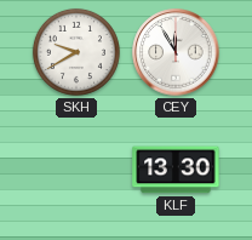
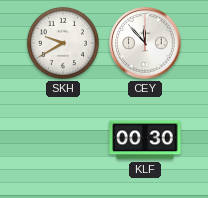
CEY: 11:55 -> 11:53
KLF: 13:30 -> 00:30
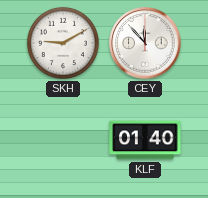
SKH: 9:40 -> 9:10
KLF: 00:30 -> 01:40
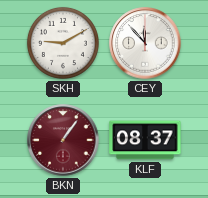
BKN: none -> 1:06
KLF: 01:40 -> 08:37
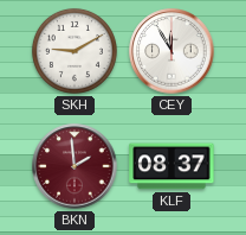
CEY: 11:53 -> 11:55
BKN: 1:06 -> 1:59
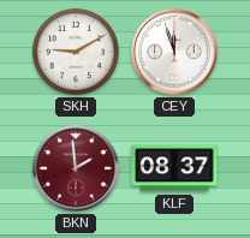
CEY: 11:55 -> 11:57
